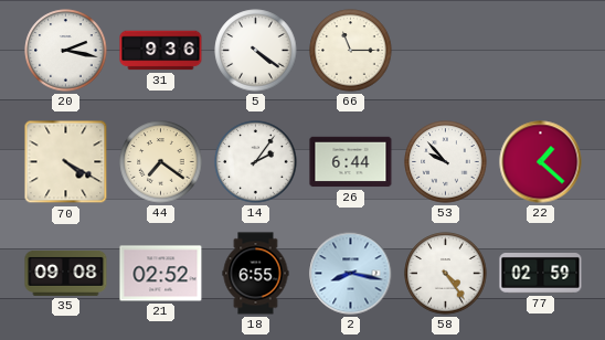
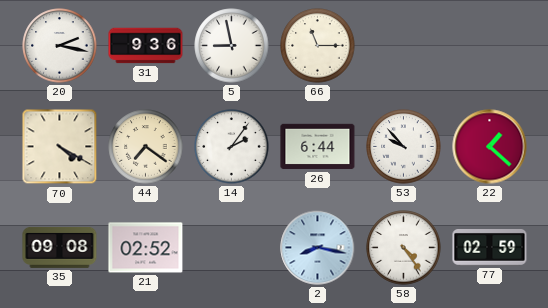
5: 4:21 -> 8:58
18: 6:55 -> none
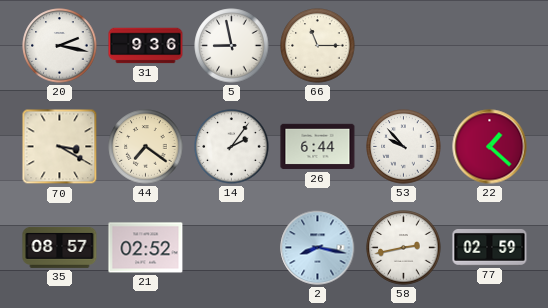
70: 4:20 -> 3:20
35: 09:08 -> 08:57
58: 4:24 -> 2:43
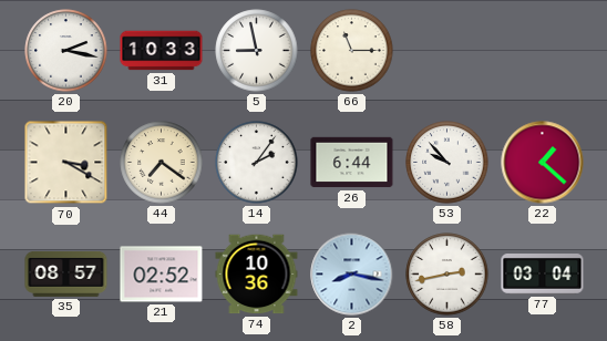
31: 9:36 -> 10:33
74: none -> 10:36
77: 02:59 -> 03:04
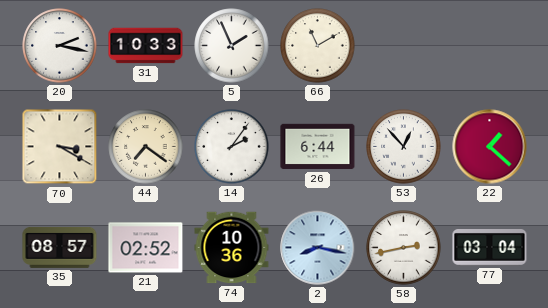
5: 8:58 -> 1:56
66: 11:15 -> 11:10
53: 9:53 -> 12:53
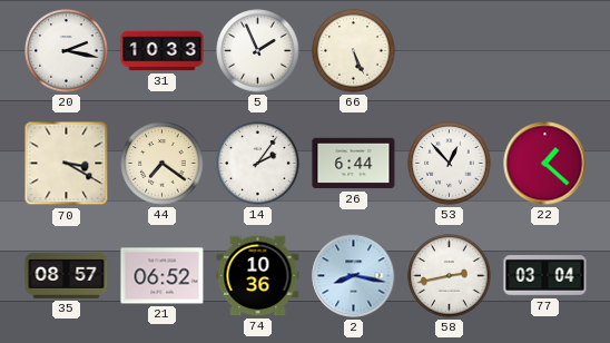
66: 11:10 -> 5:26
21: 02:52 -> 06:52
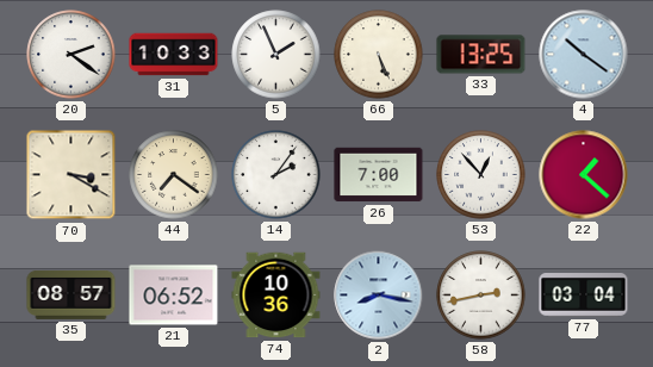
20: 2:17 -> 2:21
33: none -> 13:25
4: none -> 10:21
26: 6:44 -> 7:00
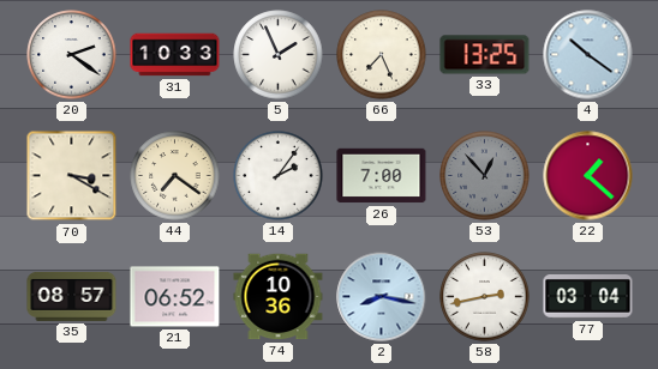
66: 5:26 -> 7:26
53 dial: white -> grey
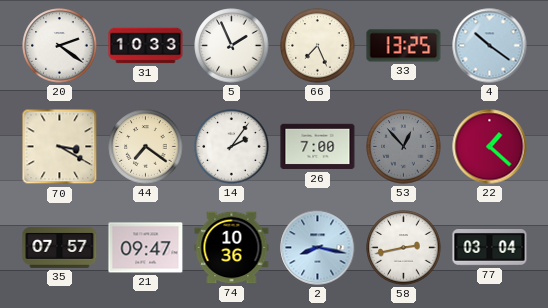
35: 08:57 -> 07:57
21: 06:52 -> 09:47
